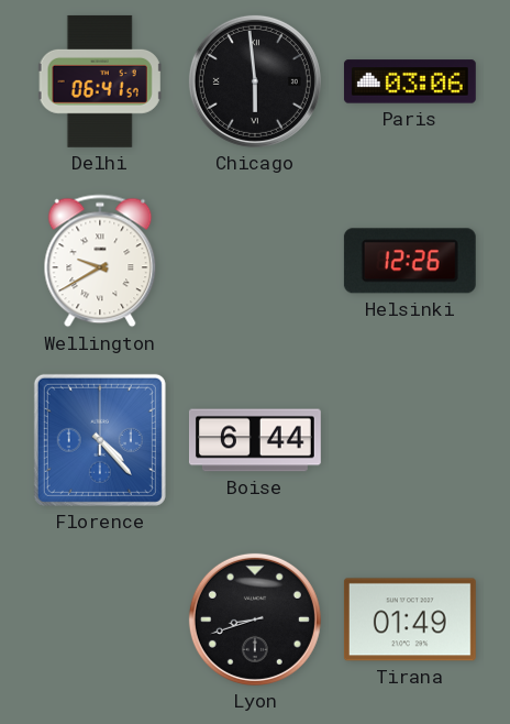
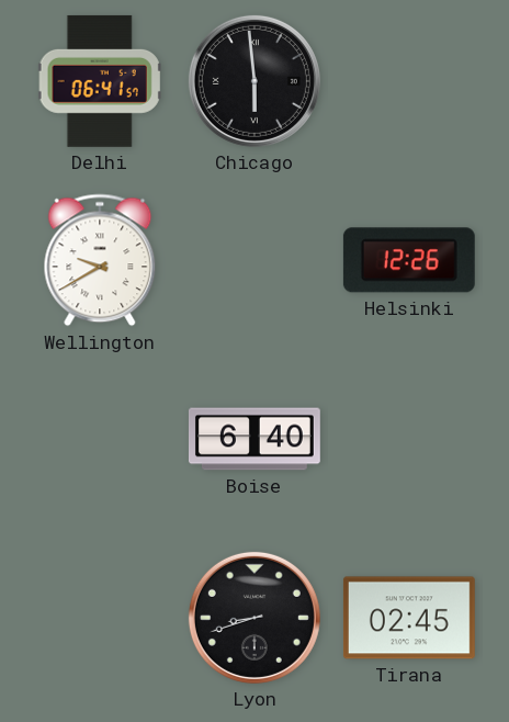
Paris: 03:06 -> none
Florence: 4:23 -> none
Boise: 6:44 -> 6:40
Tirana: 01:49 -> 02:45
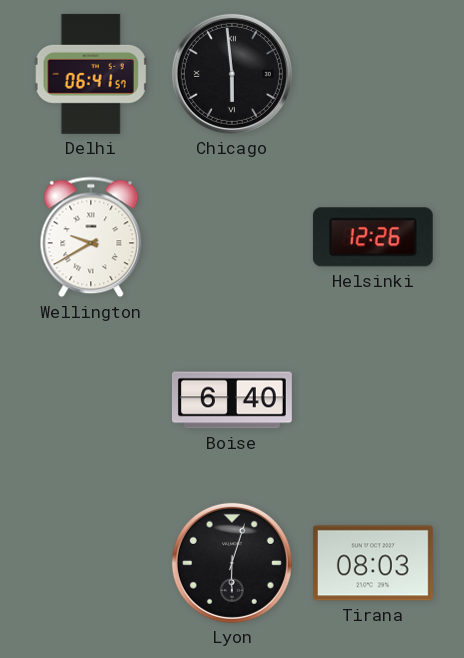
Lyon: 8:42 -> 6:03
Tirana: 02:45 -> 08:03
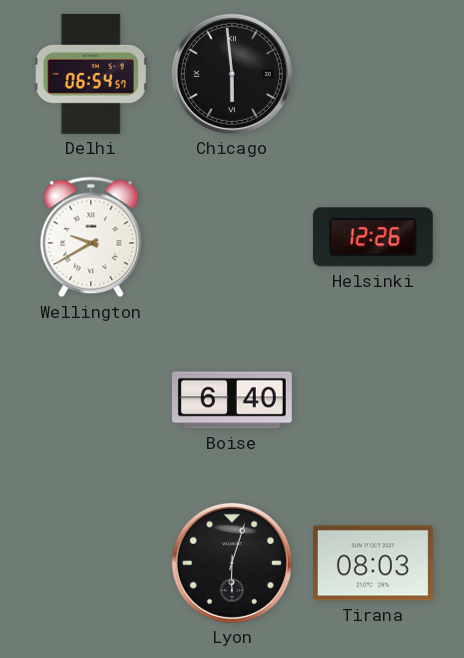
Delhi: 06:41 -> 06:54
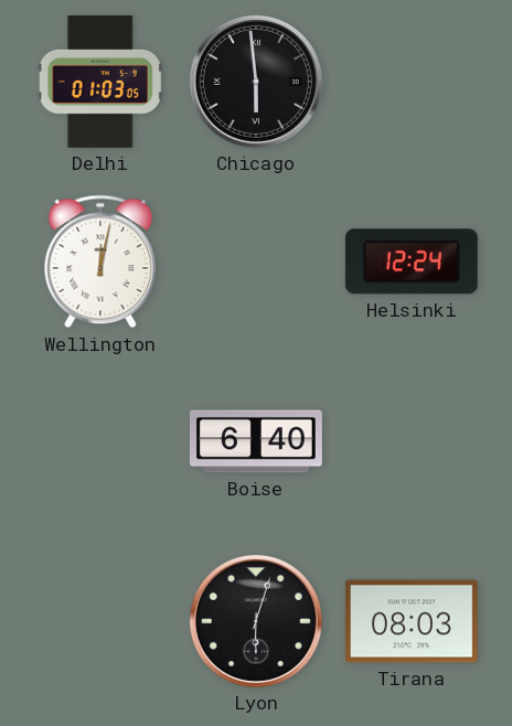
Delhi: 06:54 -> 01:03
Wellington: 9:40 -> 12:02
Helsinki: 12:26 -> 12:24
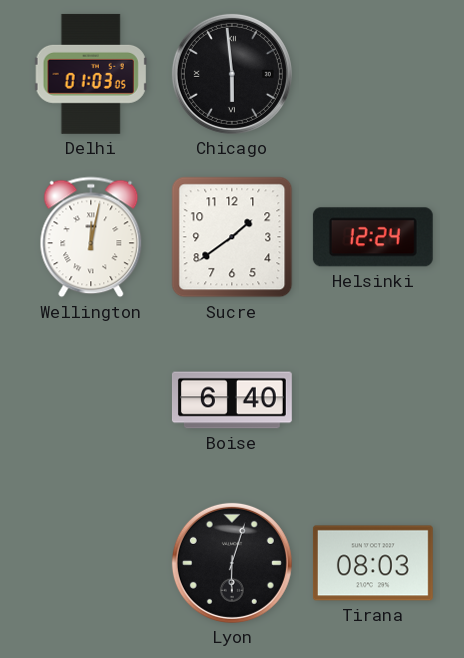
Sucre: none -> 1:39
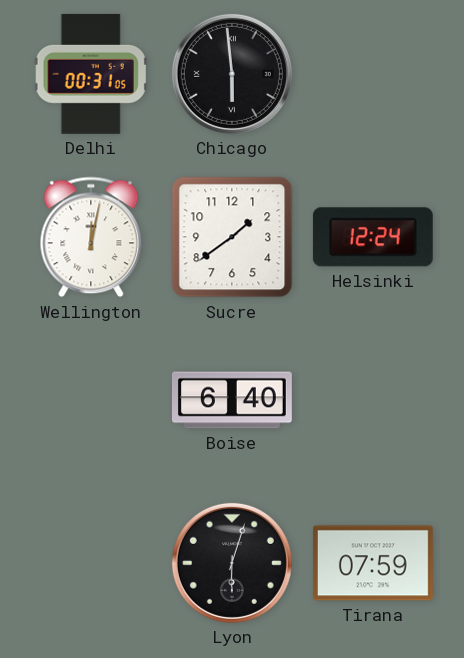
Delhi: 01:03 -> 00:31
Tirana: 08:03 -> 07:59
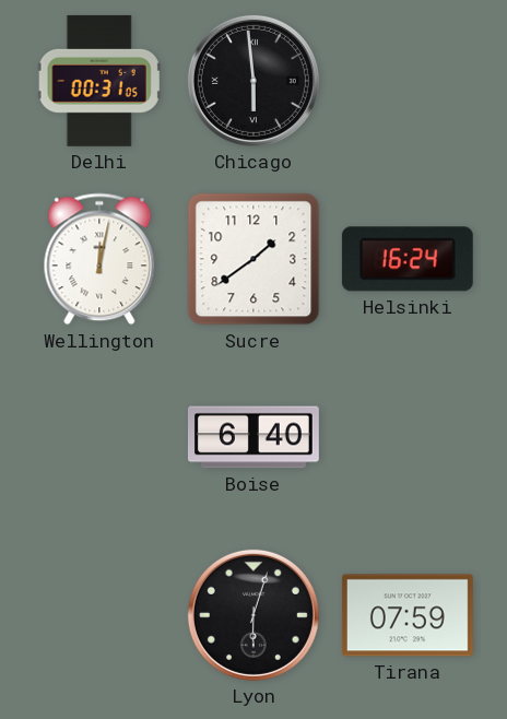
Helsinki: 12:24 -> 16:24
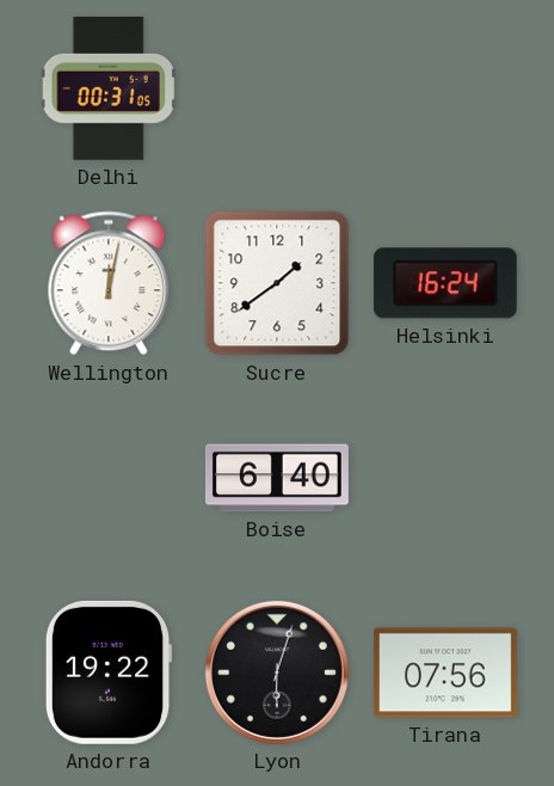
Chicago: 5:59 -> none
Andorra: none -> 19:22
Tirana: 07:59 -> 07:56
